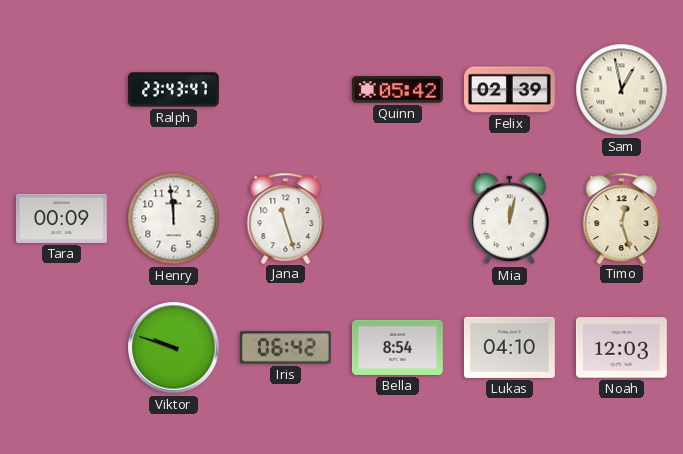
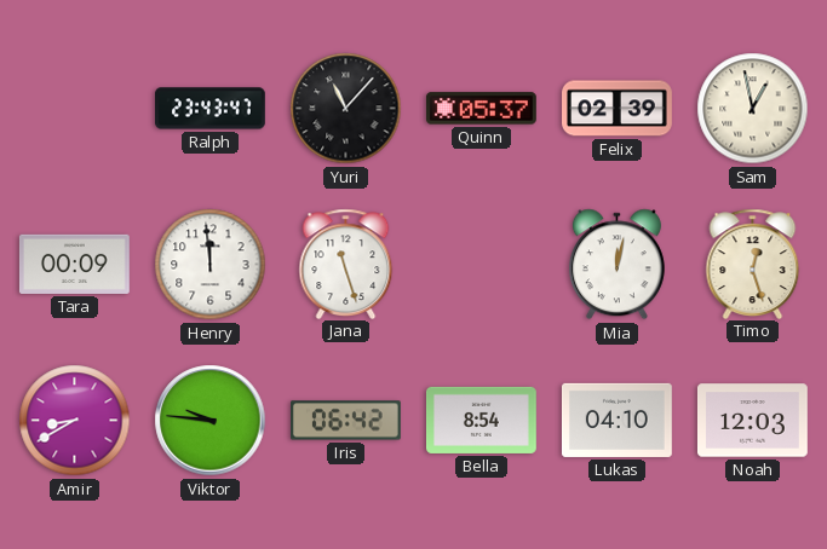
Yuri: none -> 11:07
Quinn: 05:42 -> 05:37
Amir: none -> 8:40
Viktor: 9:48 -> 9:46
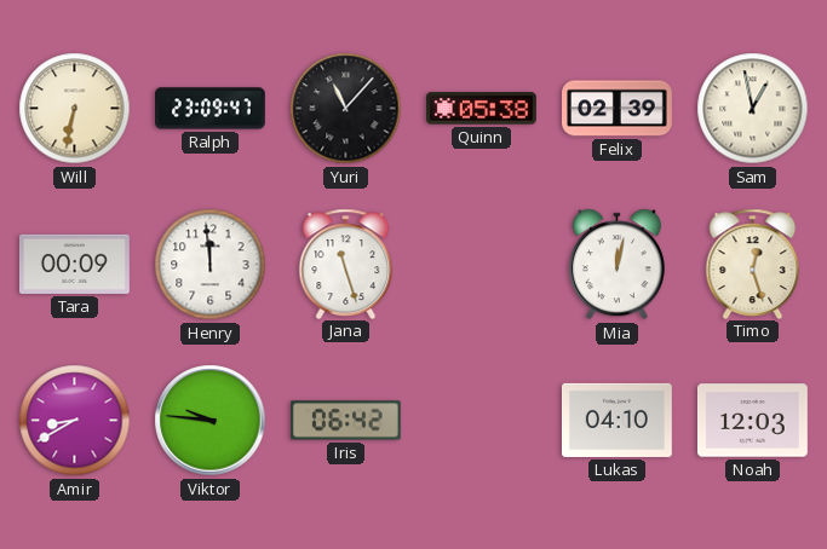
Will: none -> 6:32
Ralph: 23:43 -> 23:09
Quinn: 05:37 -> 05:38
Bella: 8:54 -> none
